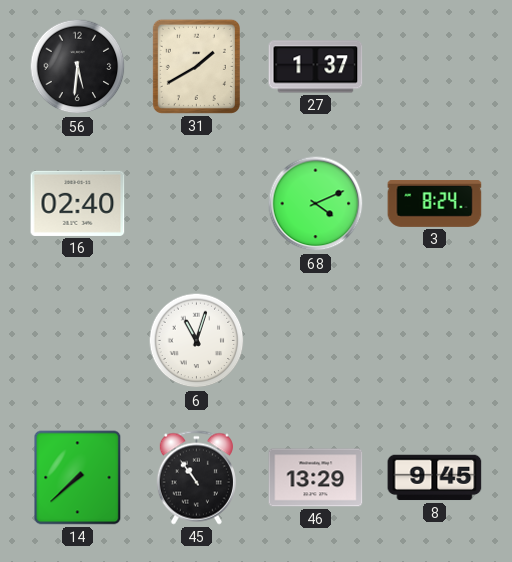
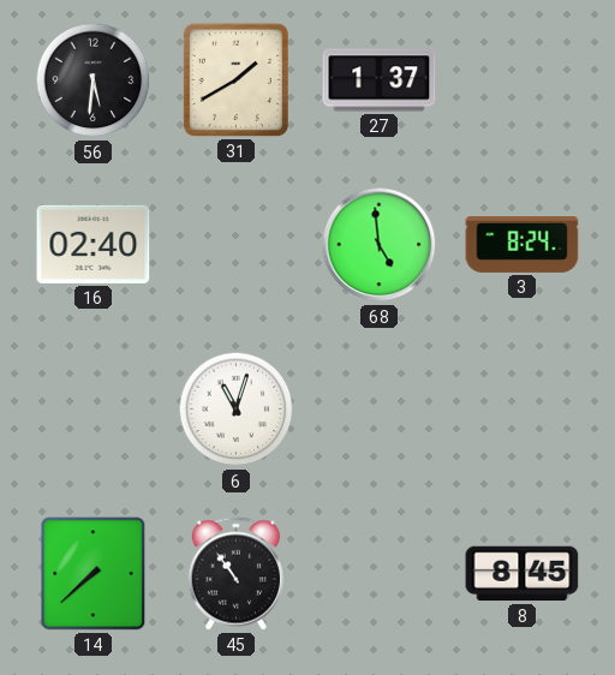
68: 4:11 -> 4:59
46: 13:29 -> none
8: 9:45 -> 8:45
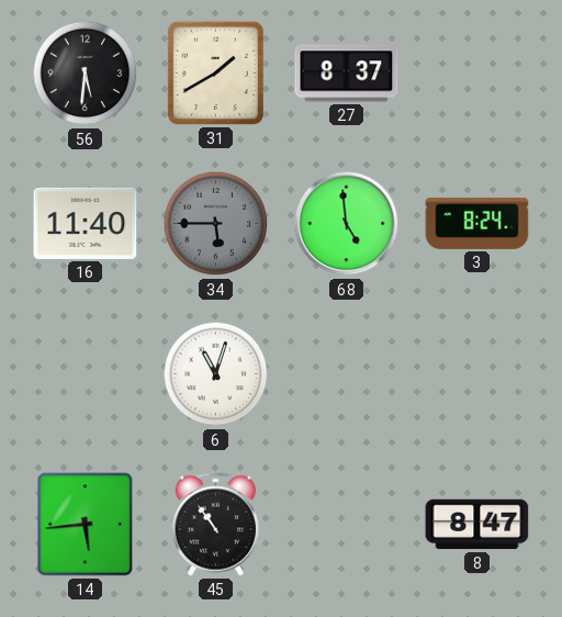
27: 1:37 -> 8:37
16: 02:40 -> 11:40
34: none -> 5:45
14: 7:38 -> 5:44
8: 8:45 -> 8:47
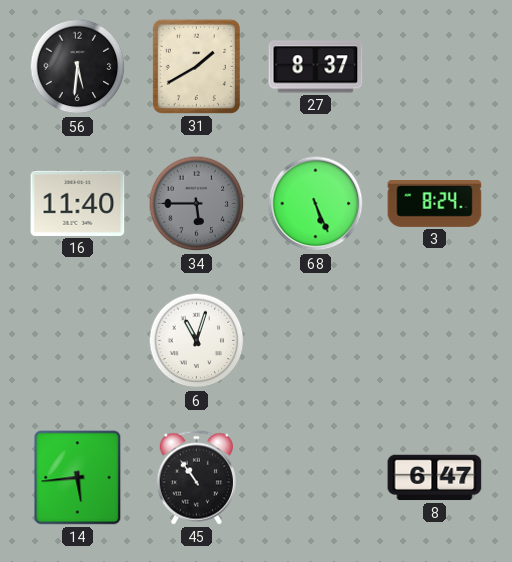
68: 4:59 -> 5:26
8: 8:47 -> 6:47
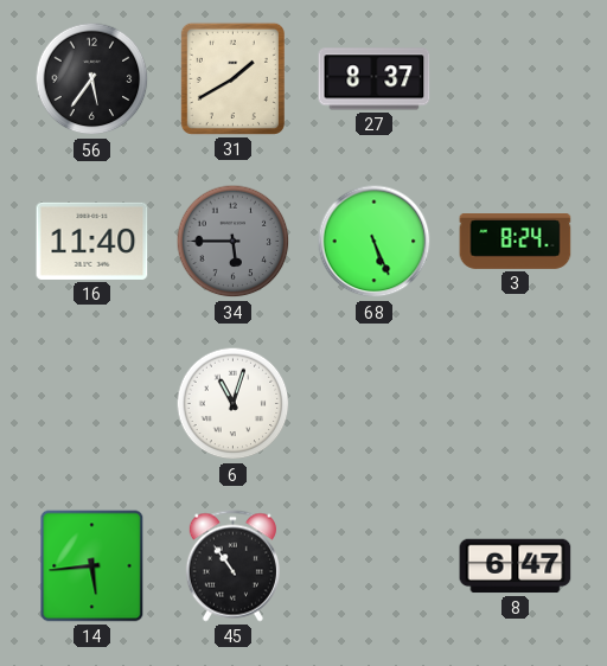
56: 5:31 -> 5:36
